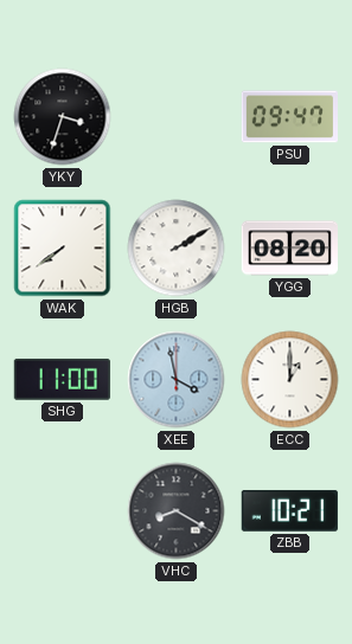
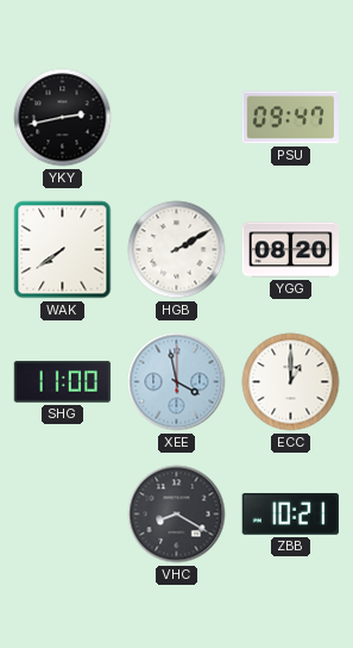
YKY: 3:33 -> 2:43
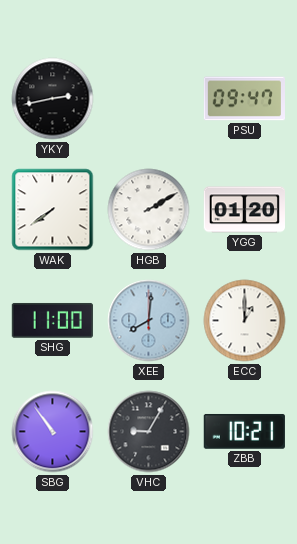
YGG: 08:20 -> 01:20
XEE: 3:58 -> 8:01
SBG: none -> 10:54
VHC: 8:20 -> 9:05
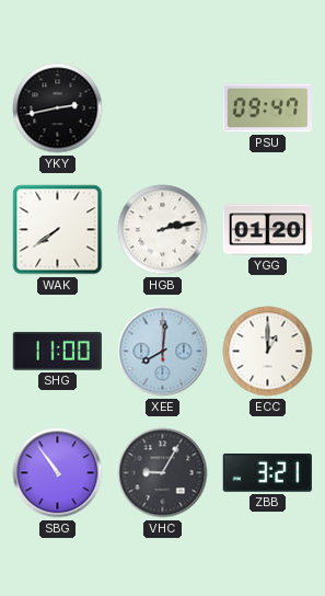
HGB: 2:10 -> 2:13
ZBB: 10:21 -> 3:21
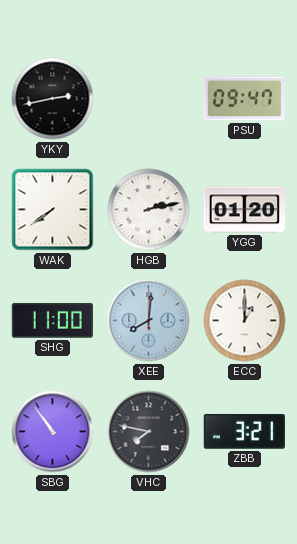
VHC: 9:05 -> 7:47
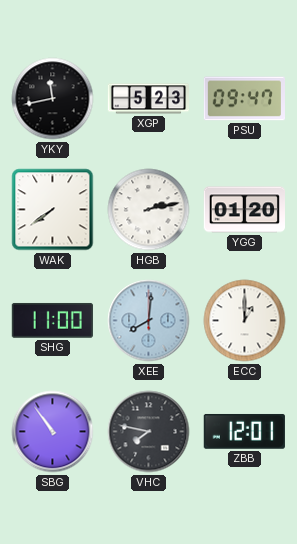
YKY: 2:43 -> 11:43
XGP: none -> 5:23
ZBB: 3:21 -> 12:01
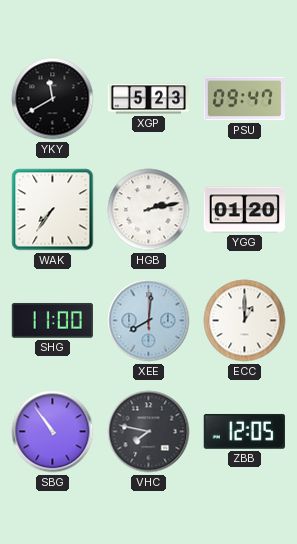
YKY: 11:43 -> 11:40
WAK: 7:39 -> 7:36
ZBB: 12:01 -> 12:05
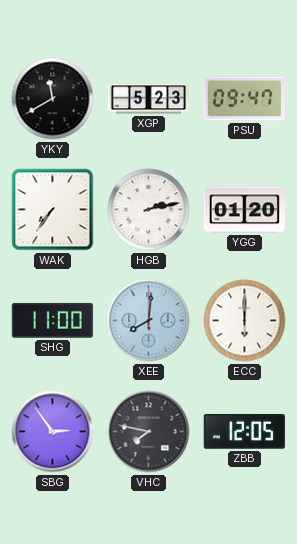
ECC: 1:00 -> 6:00
SBG: 10:54 -> 2:54
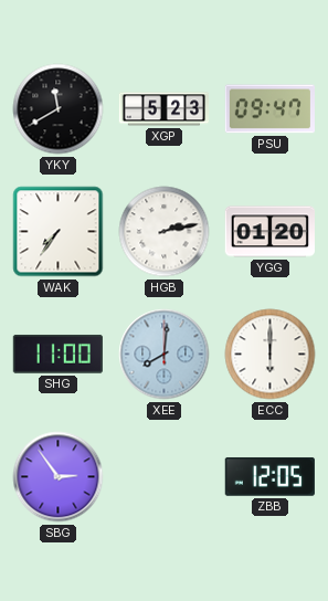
VHC: 7:47 -> none
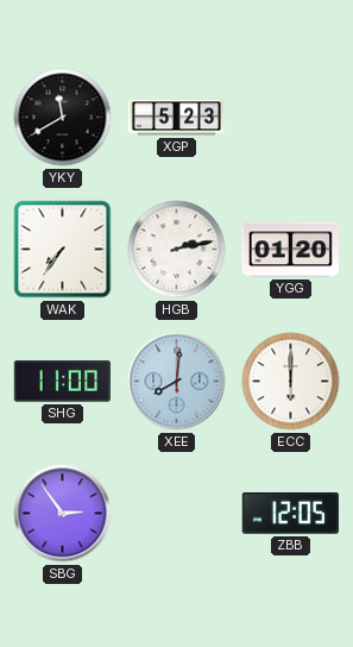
PSU: 09:47 -> none
